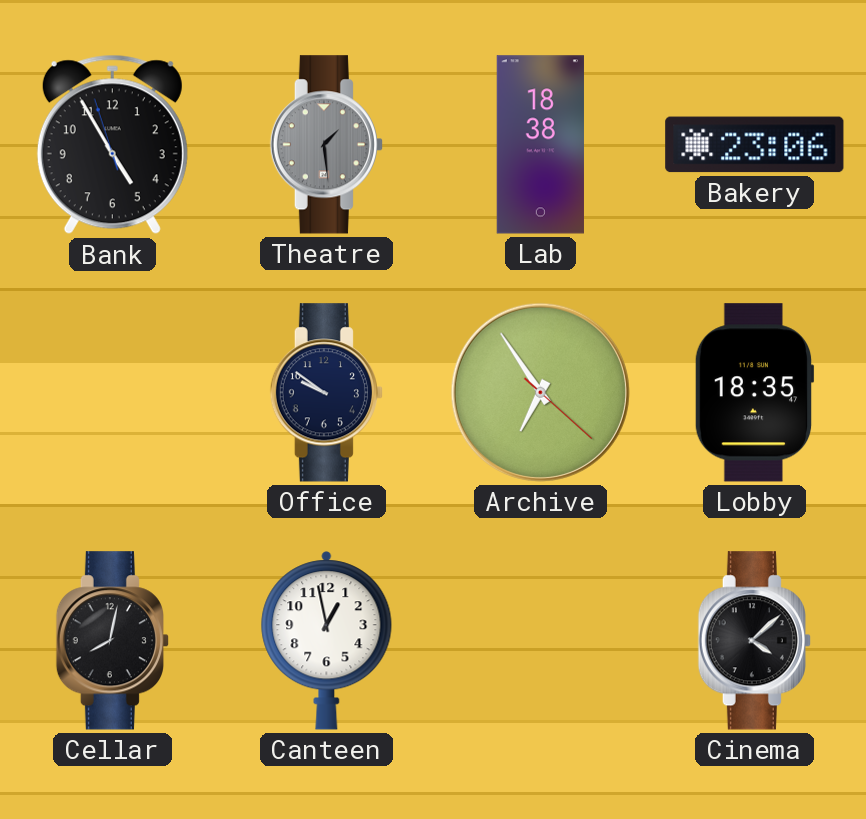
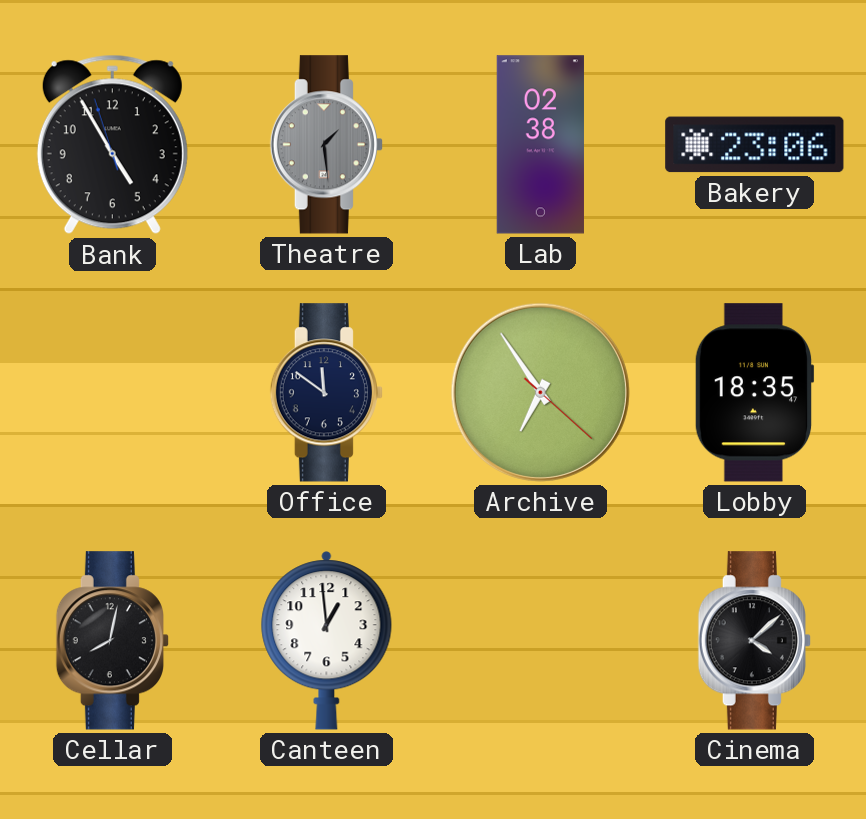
Lab: 18:38 -> 02:38
Office: 9:51 -> 11:51
Canteen: 12:58 -> 12:59
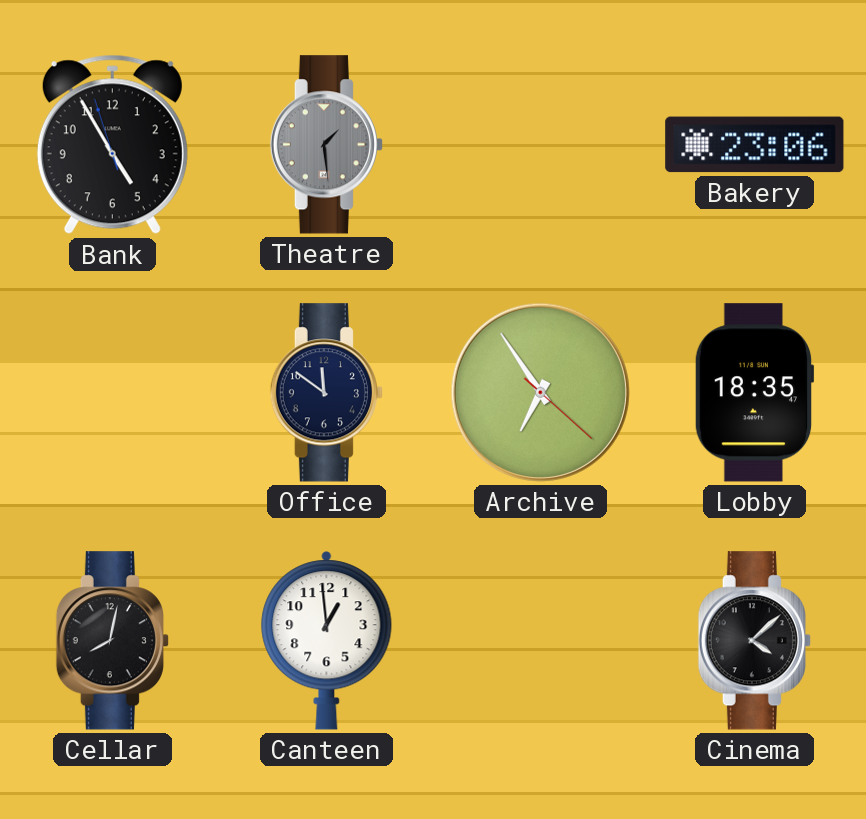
Lab: 02:38 -> none
